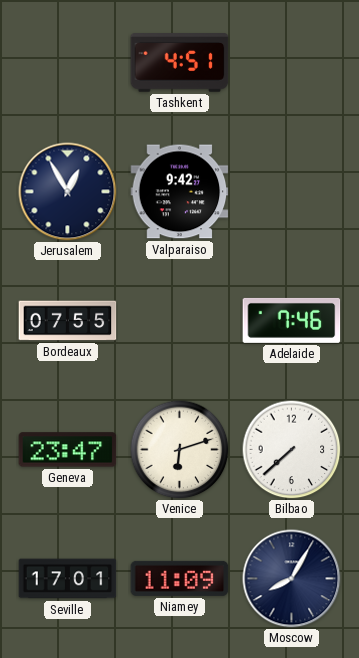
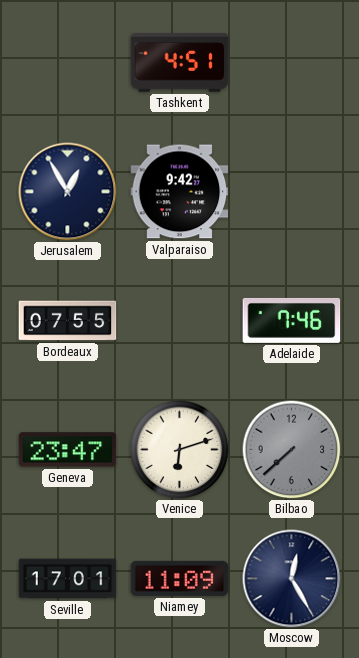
Bilbao dial: white -> grey
Moscow: 8:05 -> 12:25
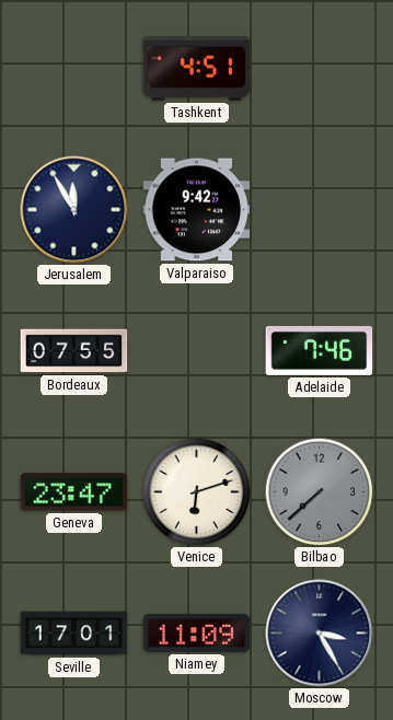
Jerusalem: 12:55 -> 11:55
Moscow: 12:25 -> 3:25
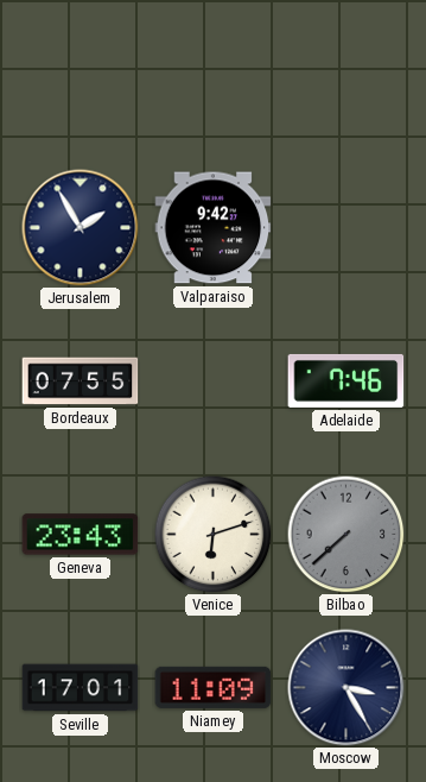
Tashkent: 4:51 -> none
Jerusalem: 11:55 -> 1:55
Geneva: 23:47 -> 23:43
